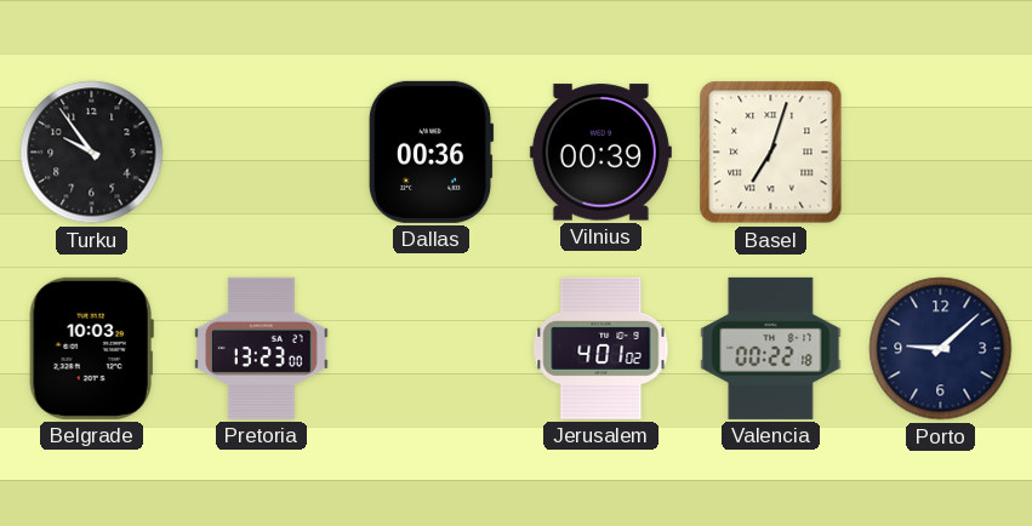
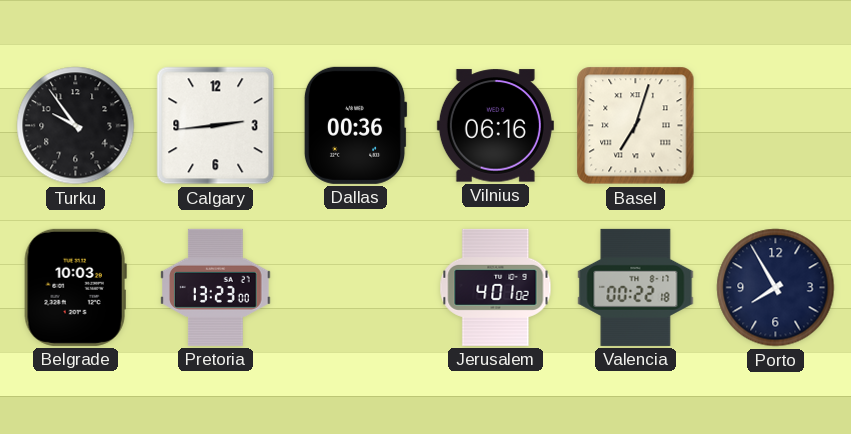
Calgary: none -> 2:44
Vilnius: 00:39 -> 06:16
Porto: 9:08 -> 7:55
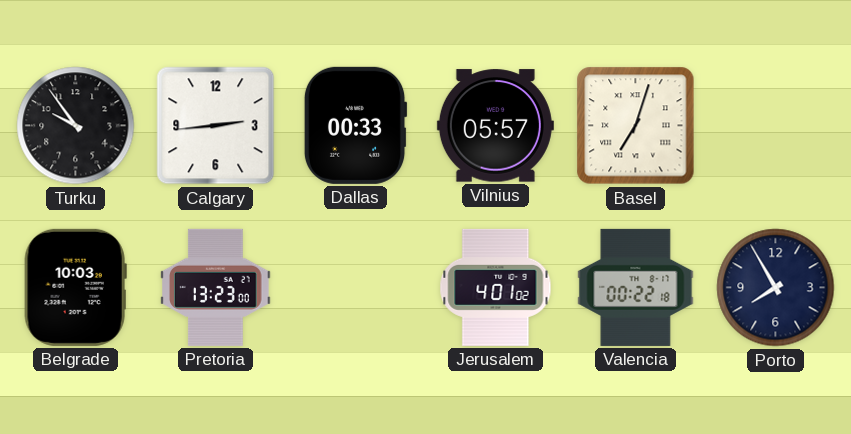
Dallas: 00:36 -> 00:33
Vilnius: 06:16 -> 05:57
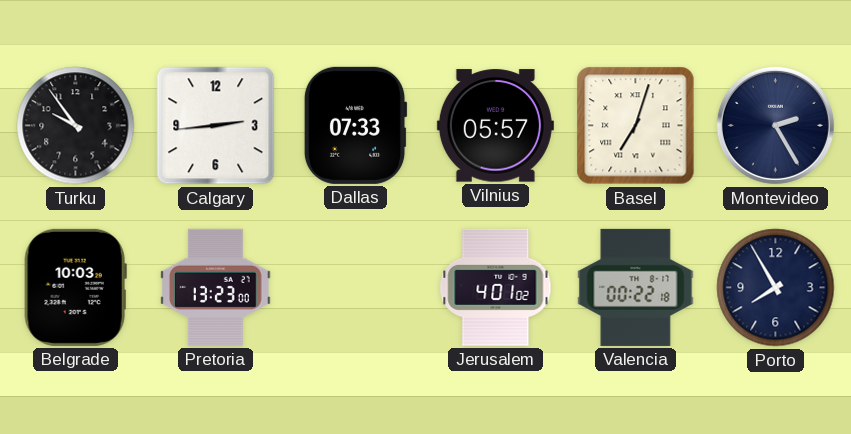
Dallas: 00:33 -> 07:33
Montevideo: none -> 2:25
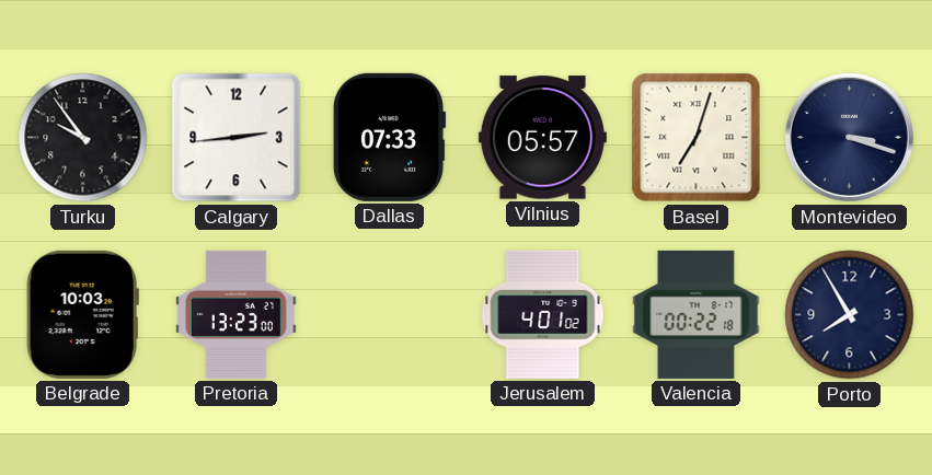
Montevideo: 2:25 -> 3:18
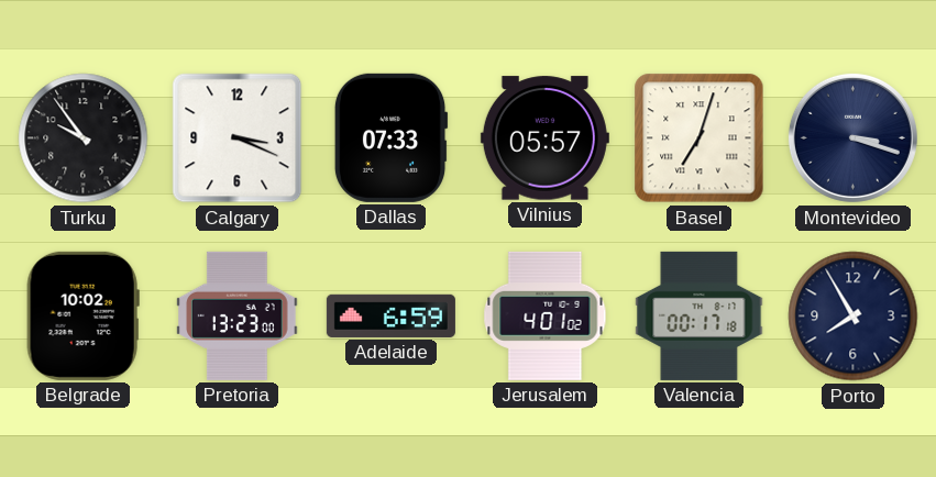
Calgary: 2:44 -> 3:19
Belgrade: 10:03 -> 10:02
Adelaide: none -> 6:59
Valencia: 00:22 -> 00:17
